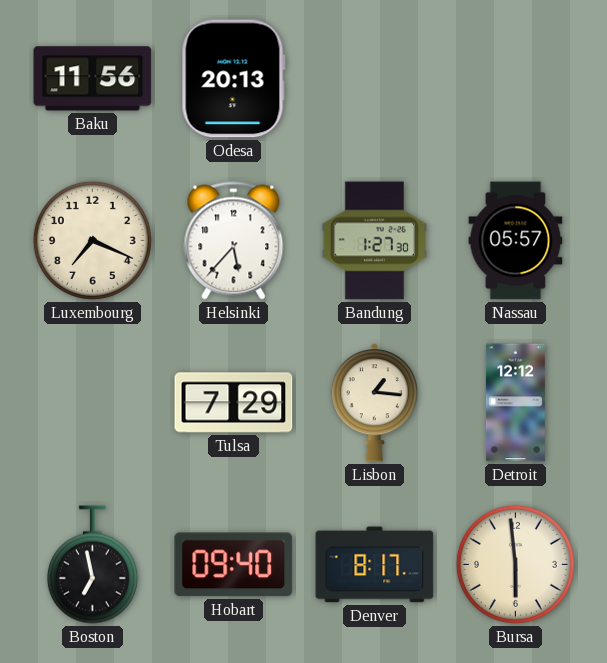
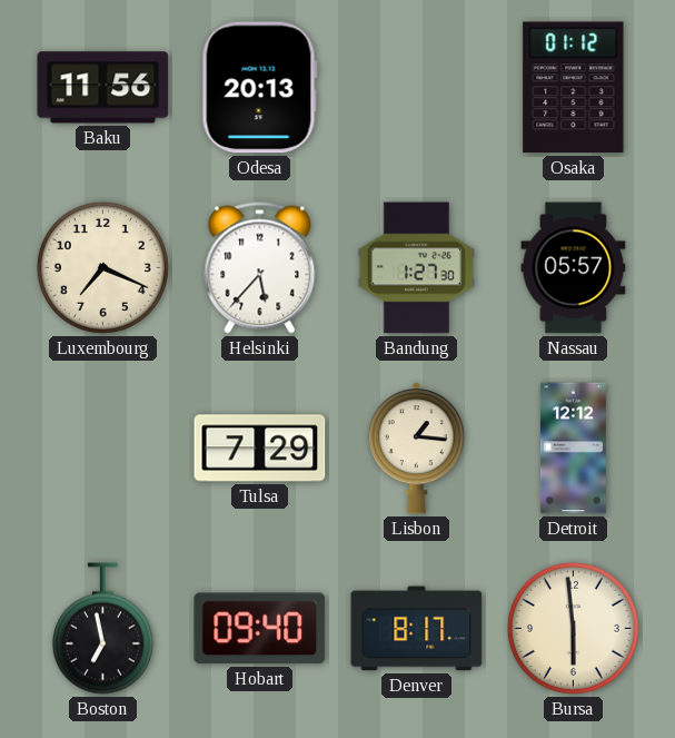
Osaka: none -> 01:12
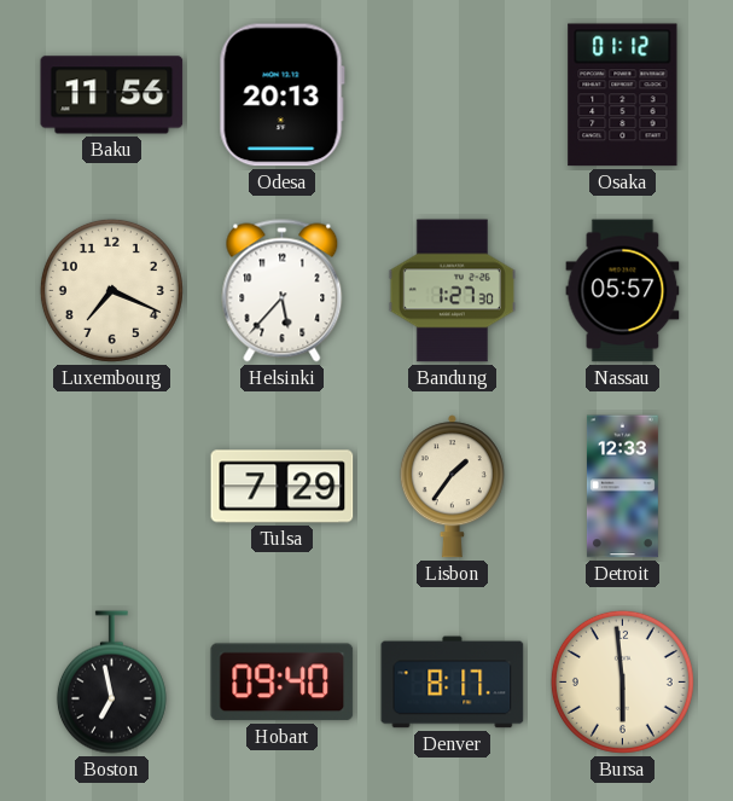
Lisbon: 1:16 -> 1:36
Detroit: 12:12 -> 12:33
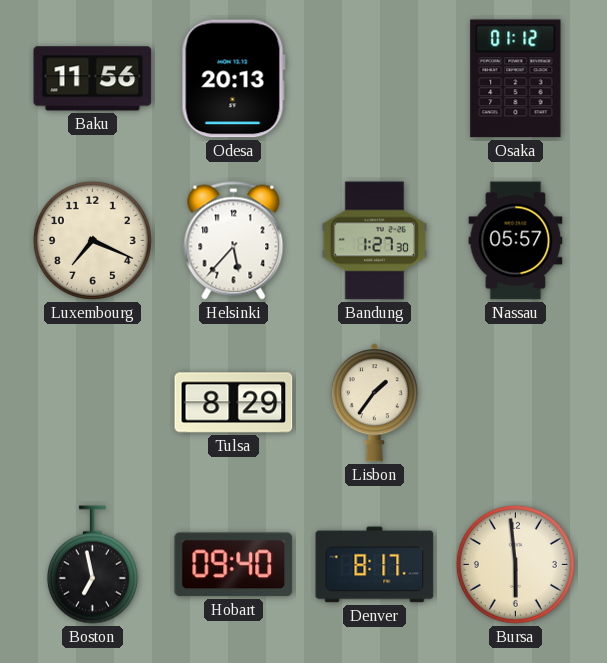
Tulsa: 7:29 -> 8:29
Detroit: 12:33 -> none
